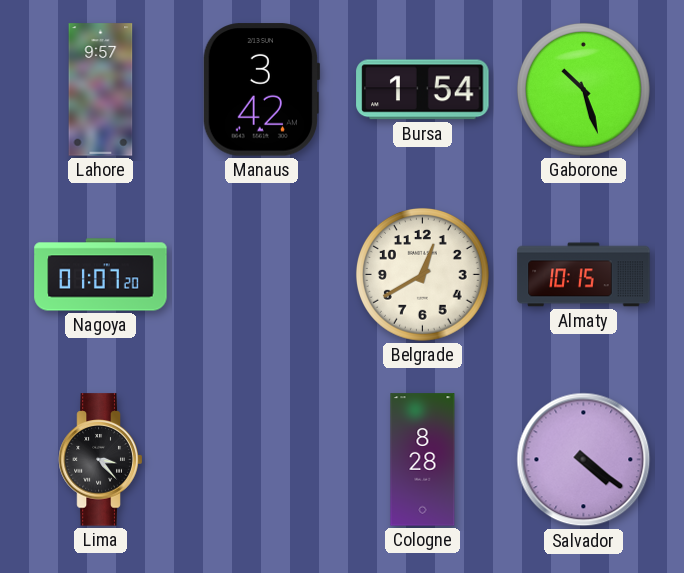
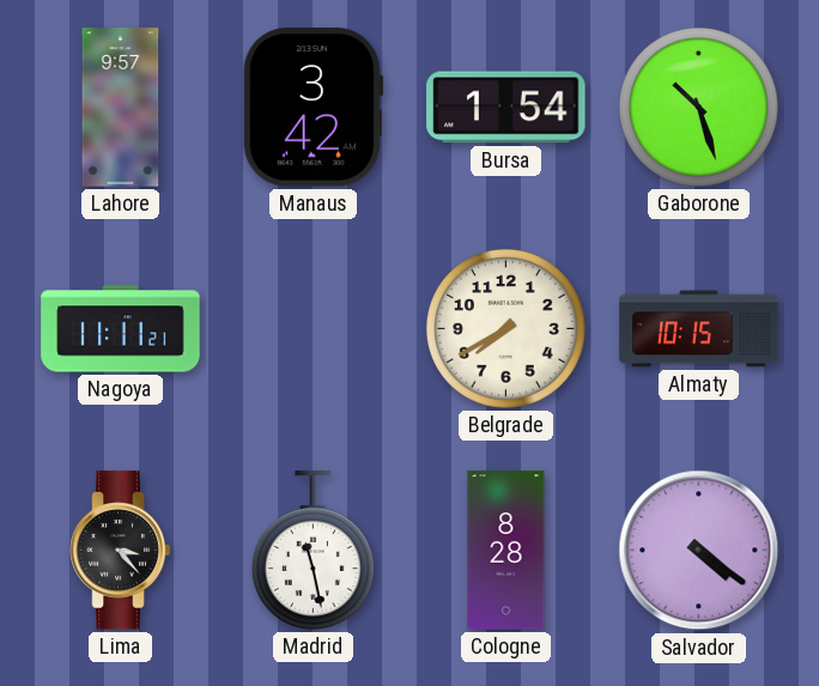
Nagoya: 01:07 -> 11:11
Belgrade: 12:40 -> 7:40
Madrid: none -> 11:28
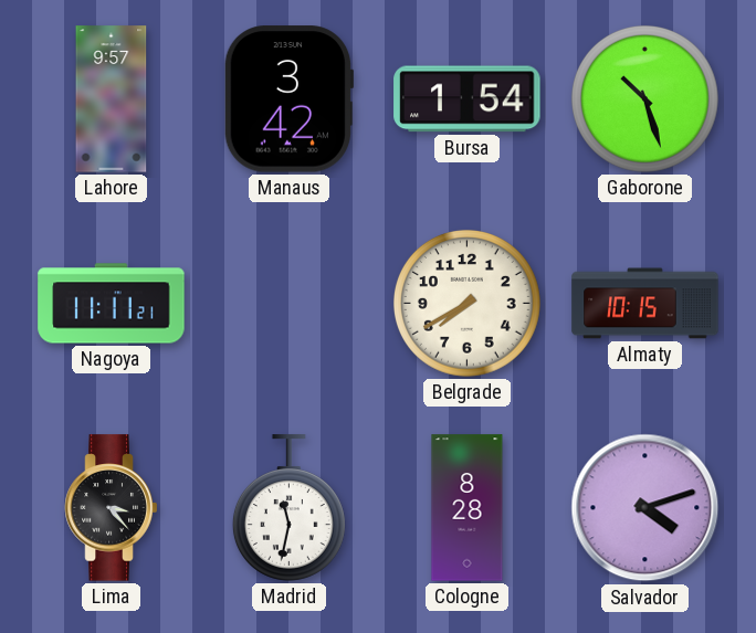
Madrid: 11:28 -> 11:32
Salvador: 4:21 -> 4:12
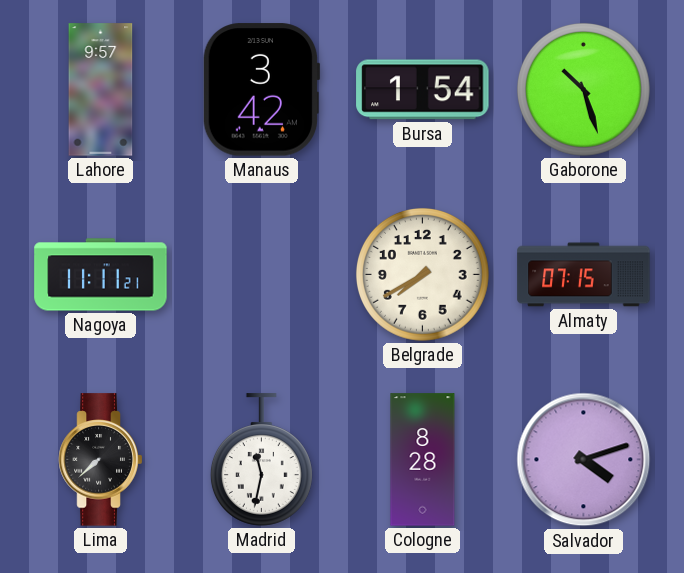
Almaty: 10:15 -> 07:15
Lima: 3:23 -> 7:38
